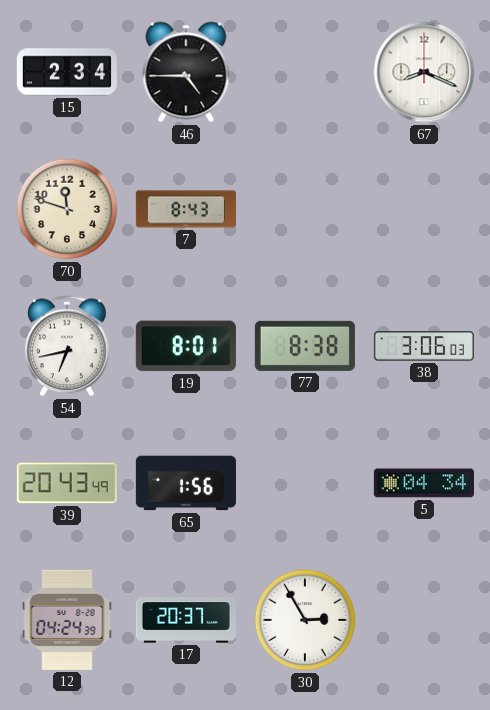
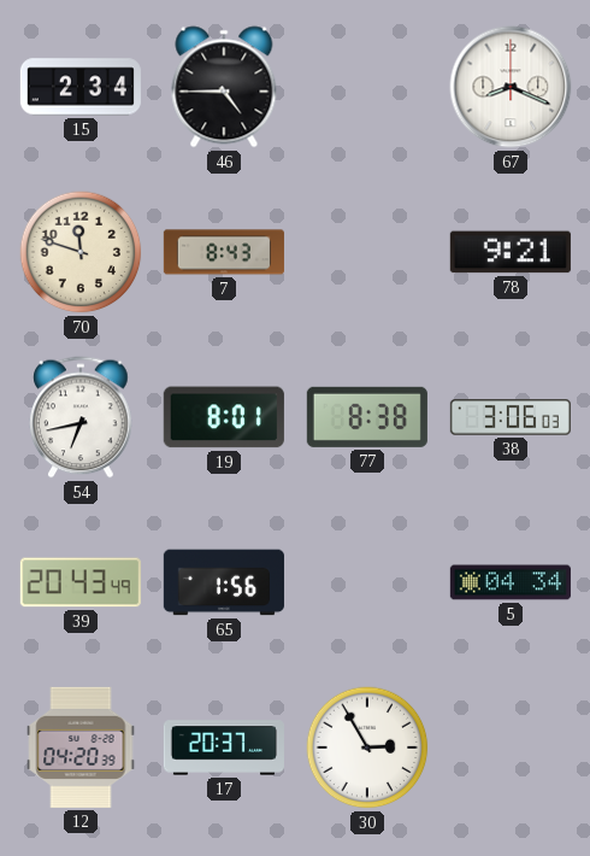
78: none -> 9:21
12: 04:24 -> 04:20
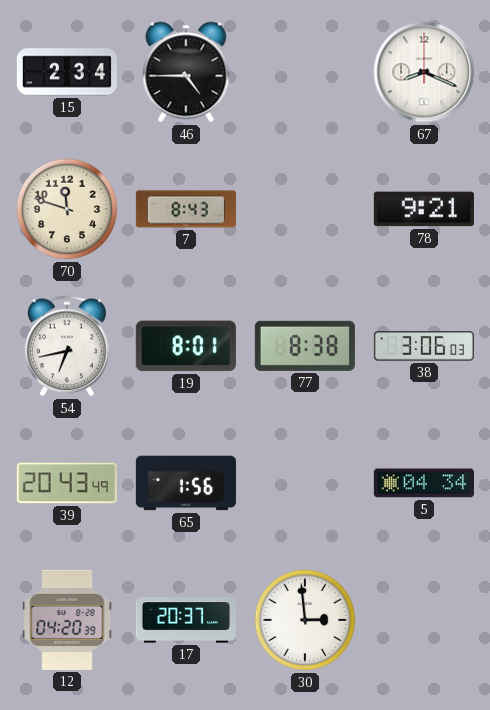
30: 2:55 -> 2:59
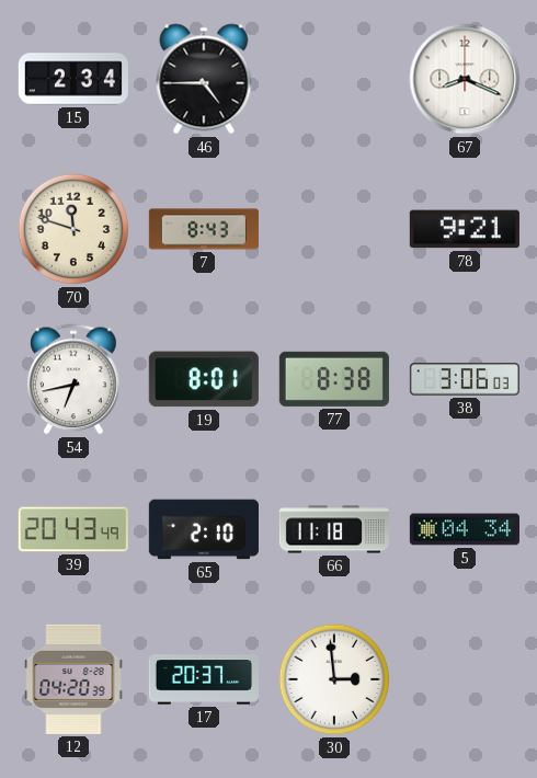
65: 1:56 -> 2:10
66: none -> 11:18
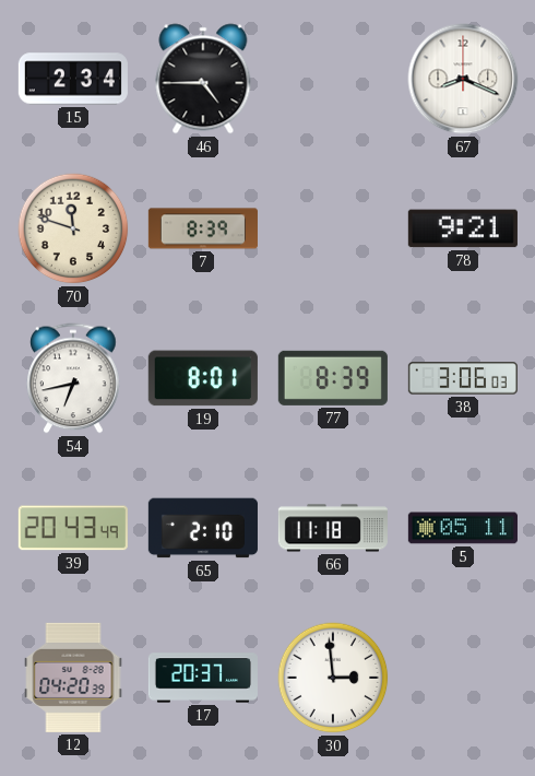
7: 8:43 -> 8:39
77: 8:38 -> 8:39
5: 04:34 -> 05:11
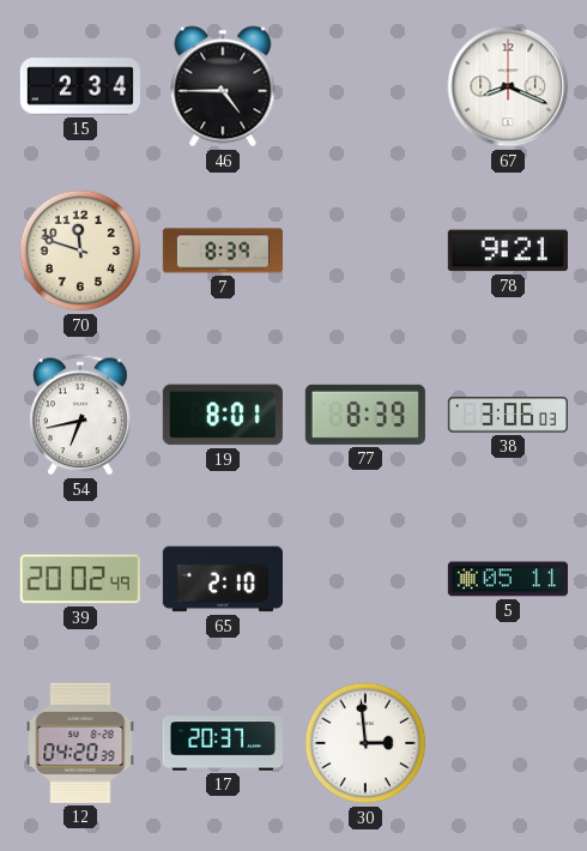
39: 20:43 -> 20:02
66: 11:18 -> none
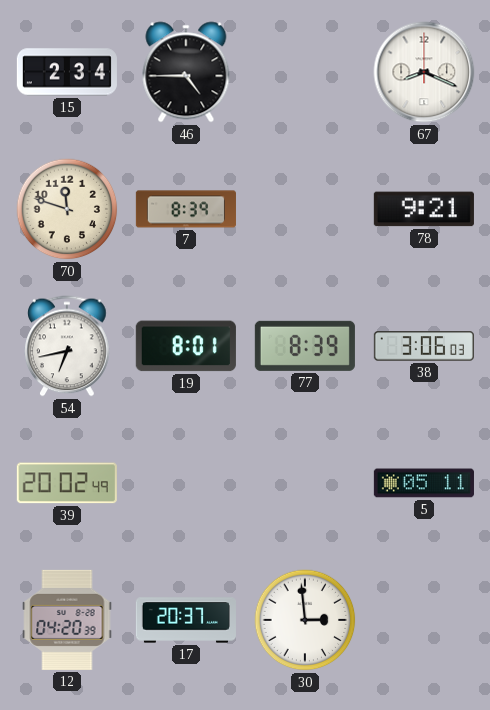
65: 2:10 -> none
